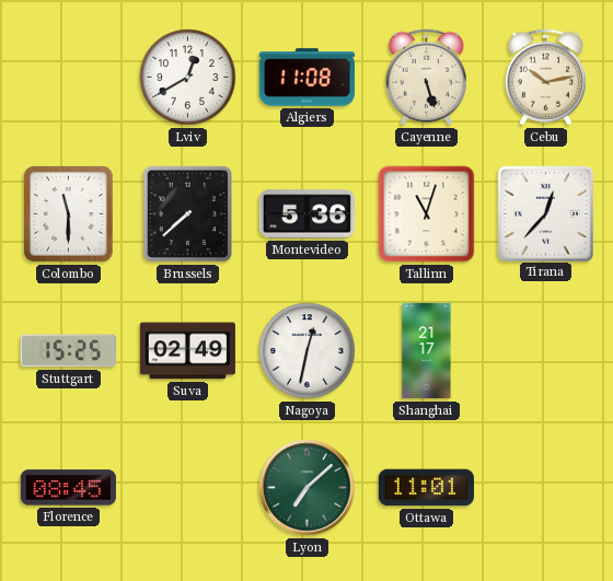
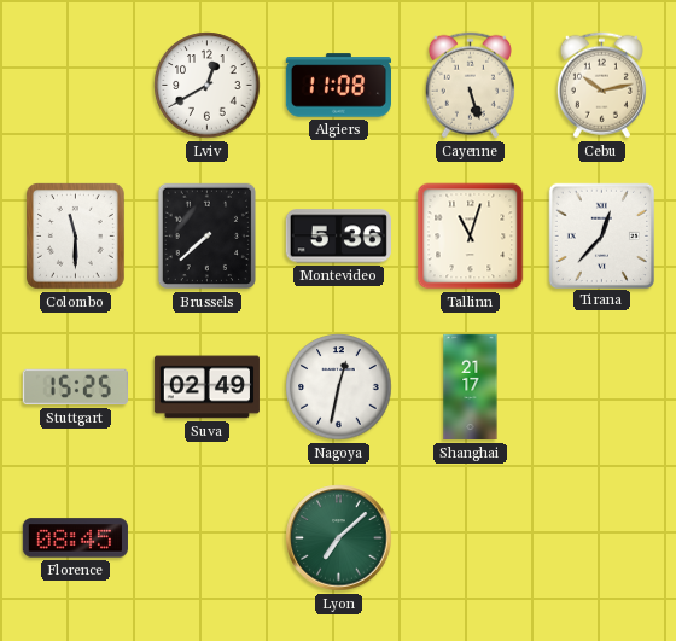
Ottawa: 11:01 -> none
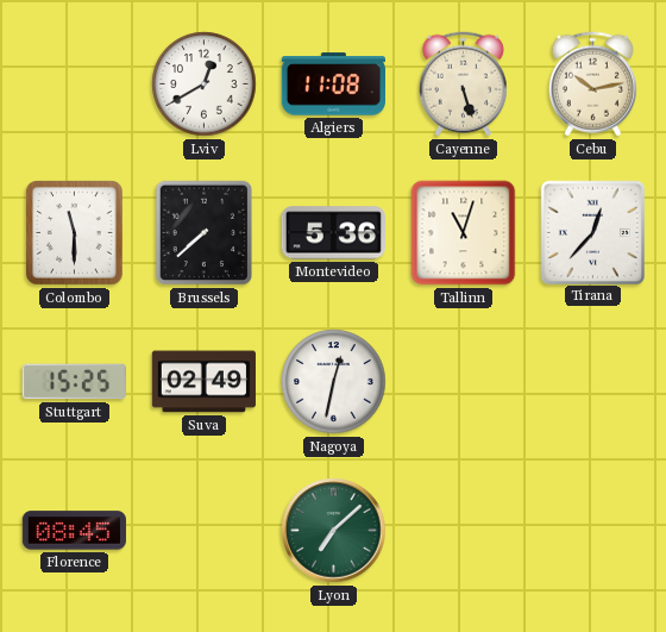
Shanghai: 21:17 -> none
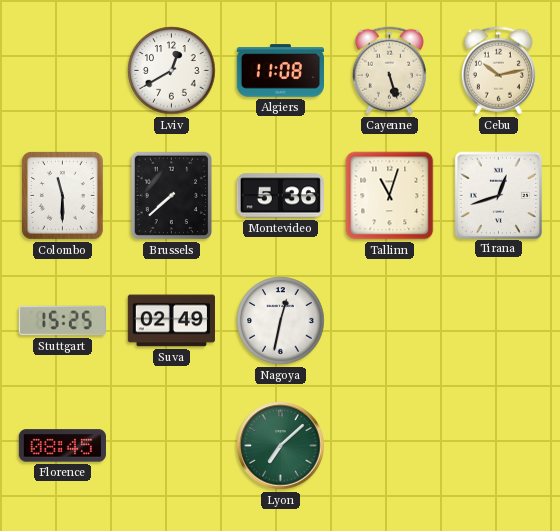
Tirana: 12:37 -> 12:42
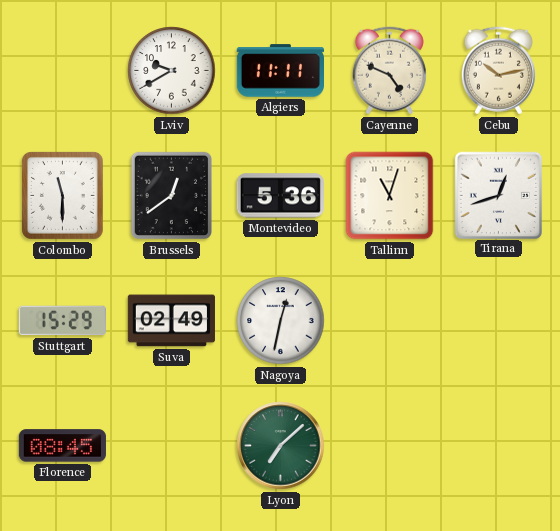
Lviv: 12:40 -> 9:40
Algiers: 11:08 -> 11:11
Cayenne: 5:27 -> 4:49
Brussels: 7:38 -> 12:39
Stuttgart: 15:25 -> 15:29
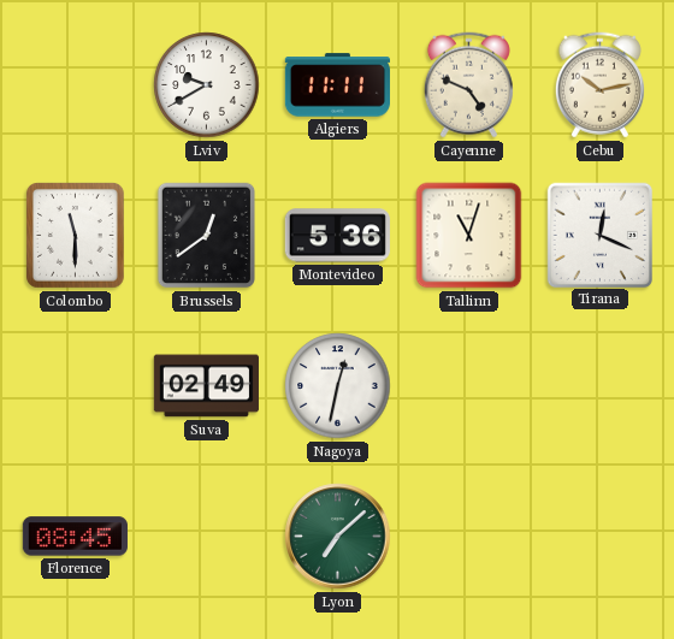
Tirana: 12:42 -> 12:19
Stuttgart: 15:29 -> none
